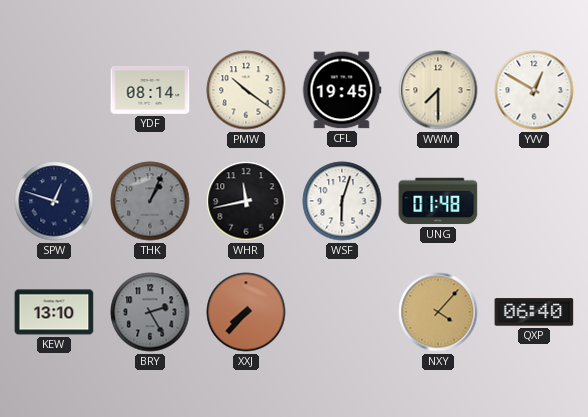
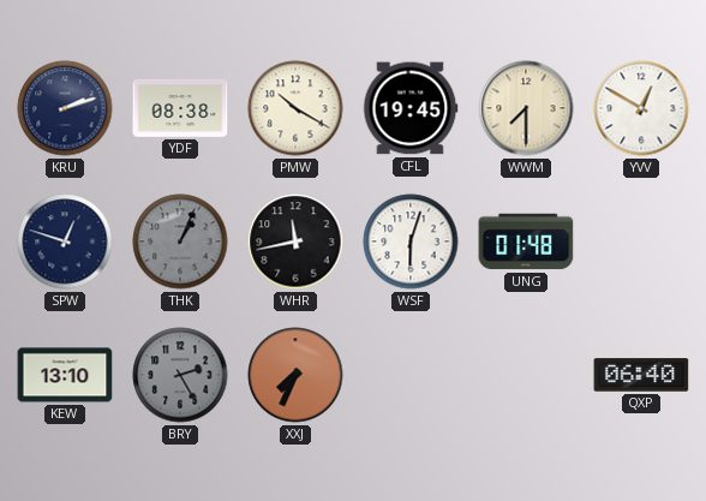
KRU: none -> 2:12
YDF: 08:14 -> 08:38
PMW: 10:21 -> 10:20
XXJ: 7:37 -> 7:34
NXY: 4:07 -> none
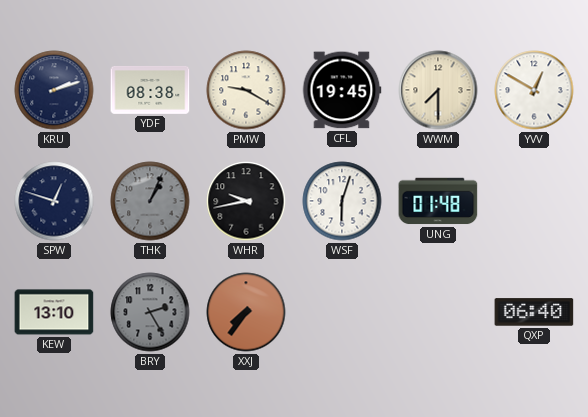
PMW: 10:20 -> 9:20
WHR: 11:43 -> 9:43
XXJ: 7:34 -> 7:36
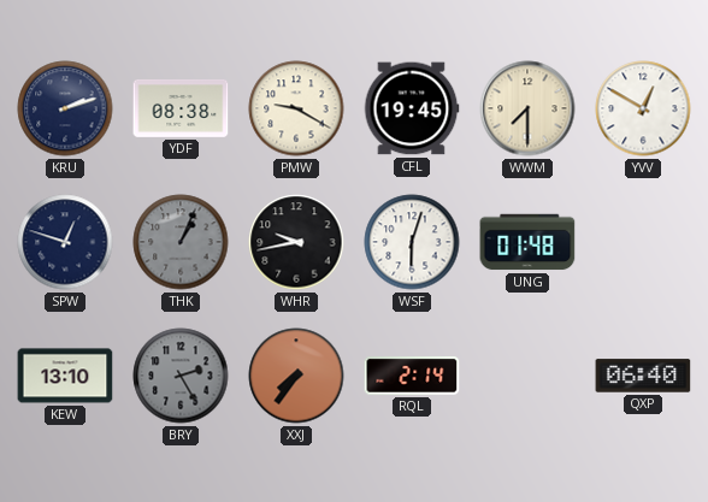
RQL: none -> 2:14
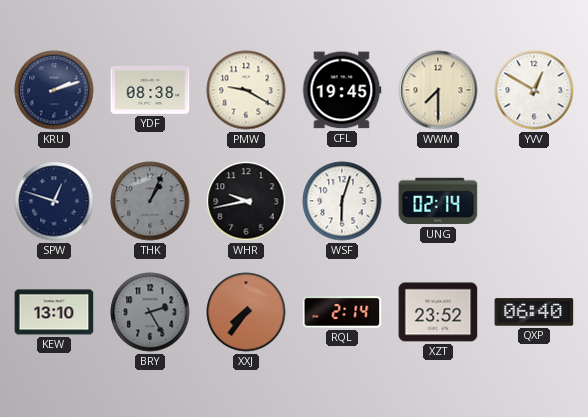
UNG: 01:48 -> 02:14
XZT: none -> 23:52
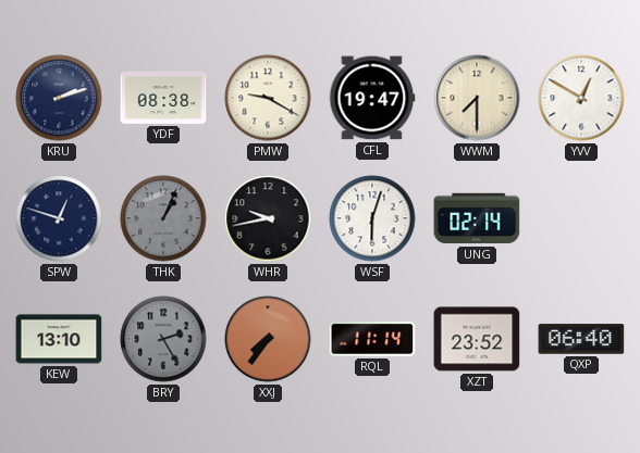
CFL: 19:45 -> 19:47
RQL: 2:14 -> 11:14
